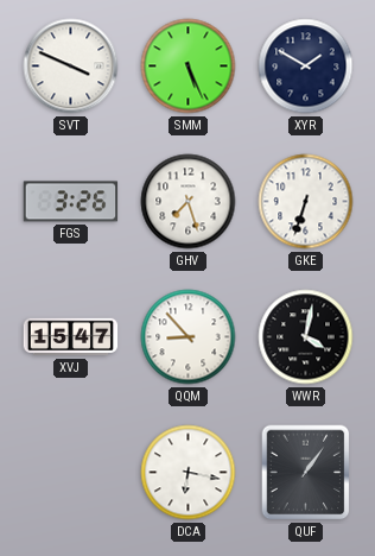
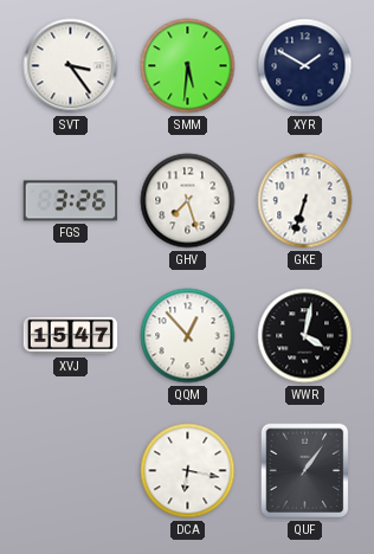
SVT: 3:49 -> 3:24
SMM: 5:26 -> 5:31
QQM: 8:53 -> 12:53
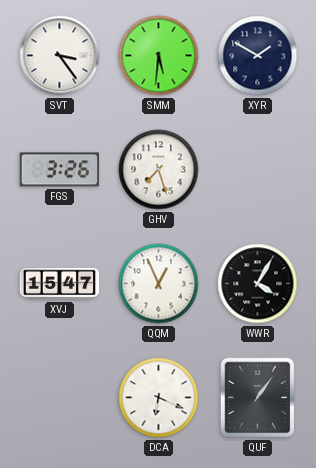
GKE: 6:33 -> none
QQM: 12:53 -> 12:56
WWR: 4:02 -> 4:05
DCA: 6:17 -> 6:19
